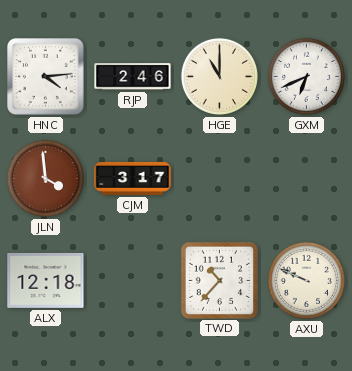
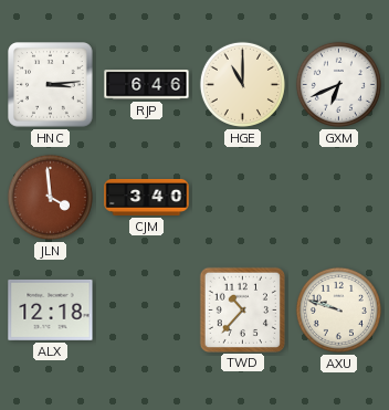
HNC: 4:14 -> 3:14
RJP: 2:46 -> 6:46
CJM: 3:17 -> 3:40
AXU: 9:49 -> 9:48
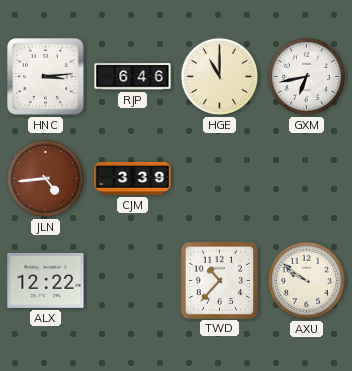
GXM: 6:41 -> 6:43
JLN: 3:59 -> 4:44
CJM: 3:40 -> 3:39
ALX: 12:18 -> 12:22
AXU: 9:48 -> 9:51
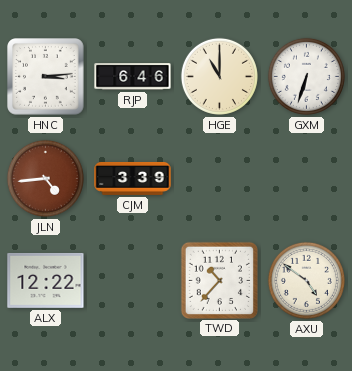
GXM: 6:43 -> 6:33
AXU: 9:51 -> 4:51
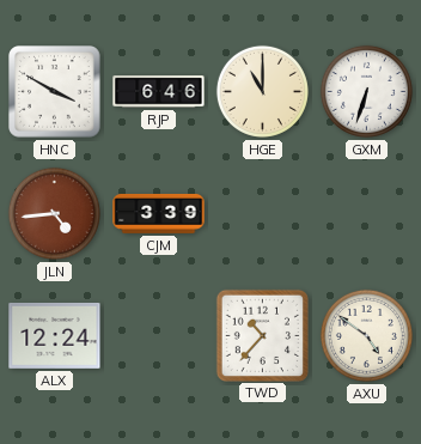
HNC: 3:14 -> 3:50
ALX: 12:22 -> 12:24
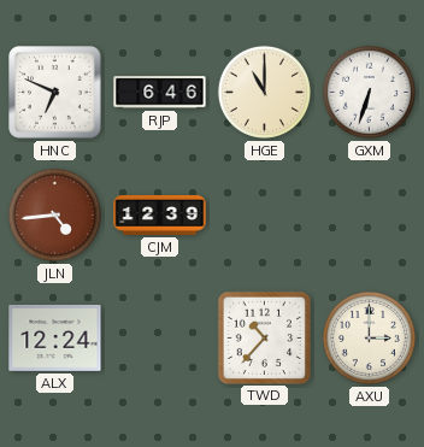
HNC: 3:50 -> 6:49
CJM: 3:39 -> 12:39
AXU: 4:51 -> 3:00
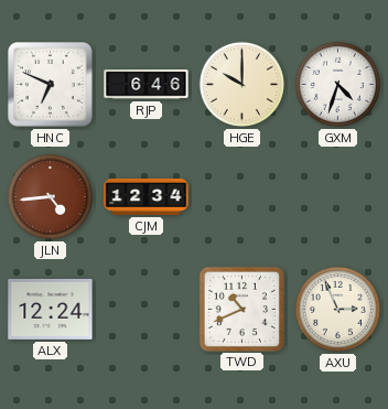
HGE: 11:00 -> 10:00
GXM: 6:33 -> 4:33
CJM: 12:39 -> 12:34
TWD: 10:37 -> 10:41
AXU: 3:00 -> 2:56
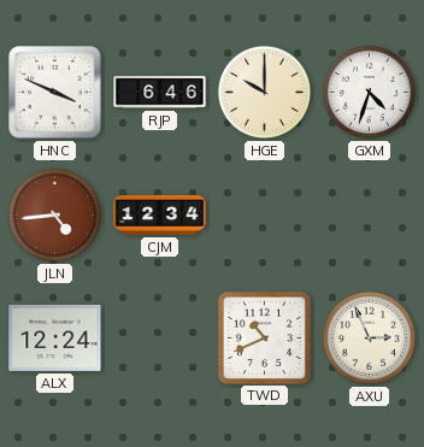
HNC: 6:49 -> 3:49
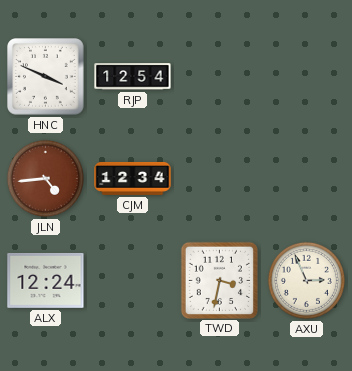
RJP: 6:46 -> 12:54
HGE: 10:00 -> none
GXM: 4:33 -> none
TWD: 10:41 -> 3:32
